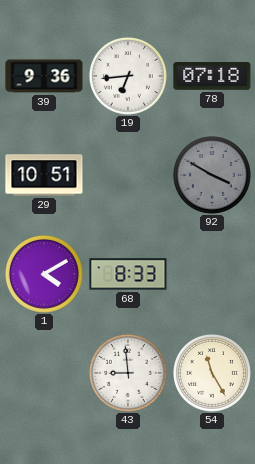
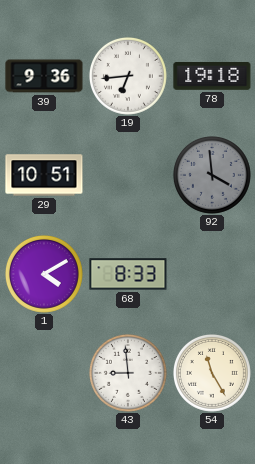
78: 07:18 -> 19:18
92: 3:50 -> 3:59
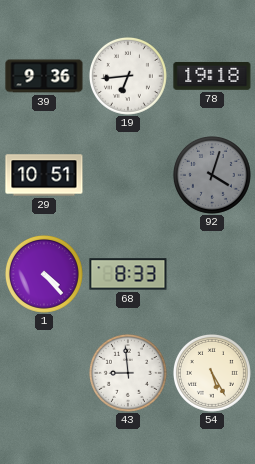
92: 3:59 -> 4:03
1: 4:10 -> 4:23
54: 11:25 -> 5:25
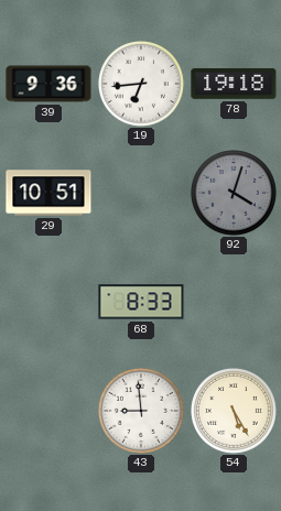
1: 4:23 -> none
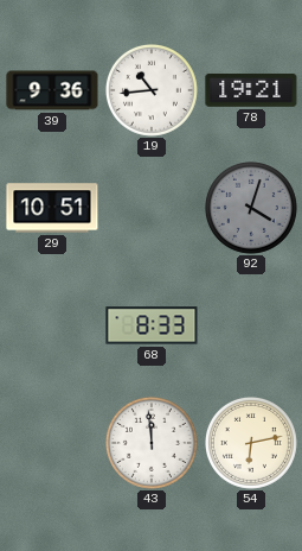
19: 6:44 -> 10:44
78: 19:18 -> 19:21
43: 8:59 -> 11:59
54: 5:25 -> 6:13
